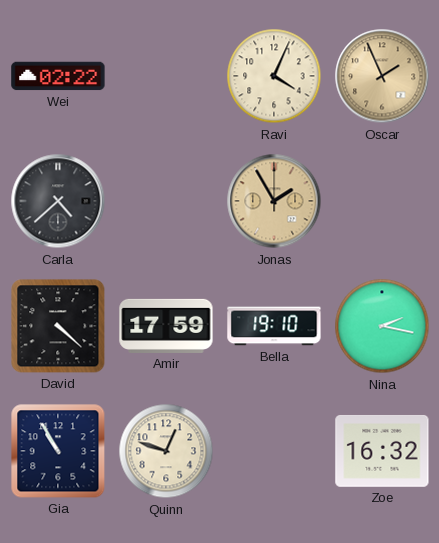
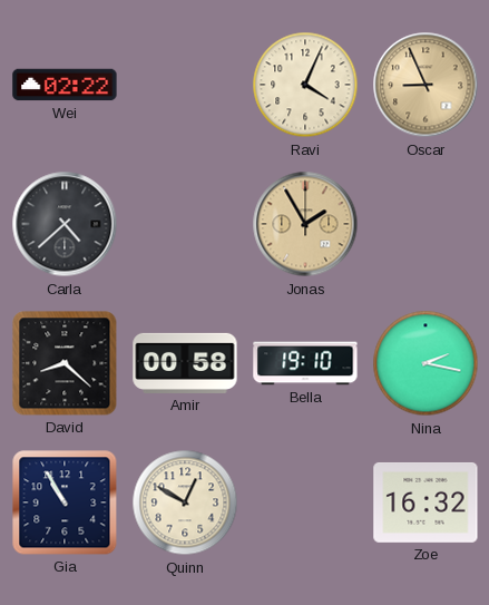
Oscar: 1:56 -> 8:56
David: 4:22 -> 8:22
Amir: 17:59 -> 00:58
Quinn: 12:48 -> 12:50
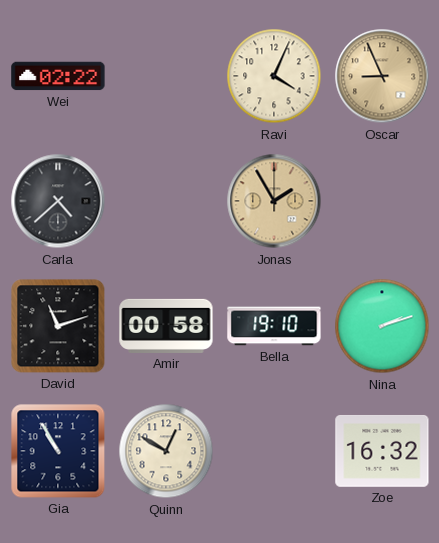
David: 8:22 -> 11:12
Nina: 2:17 -> 2:12
